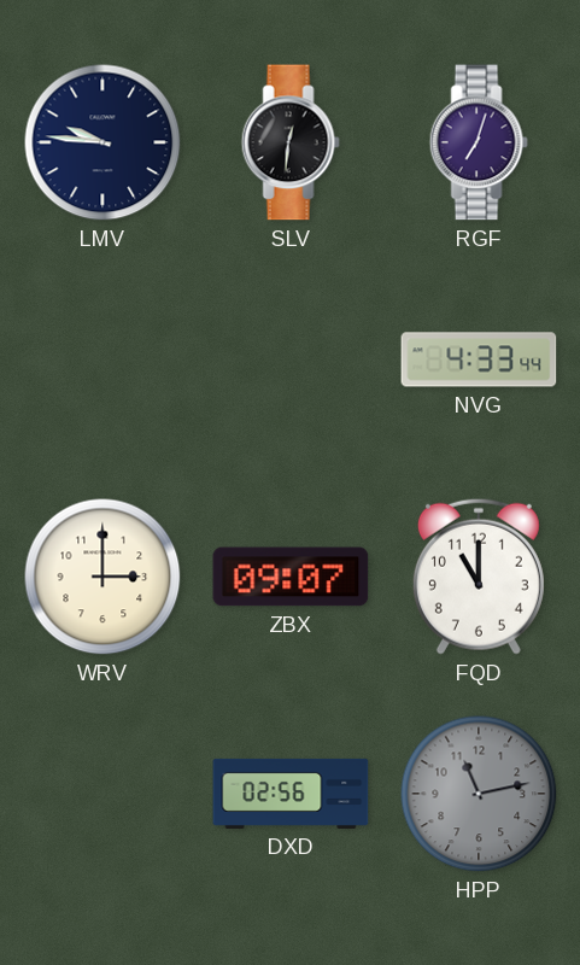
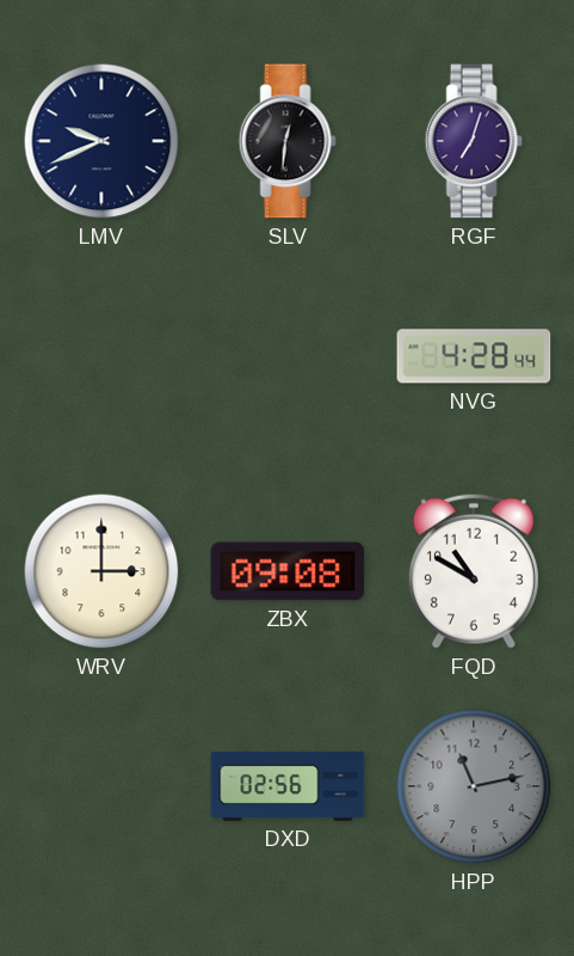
LMV: 9:46 -> 9:41
NVG: 4:33 -> 4:28
ZBX: 09:07 -> 09:08
FQD: 11:00 -> 10:50
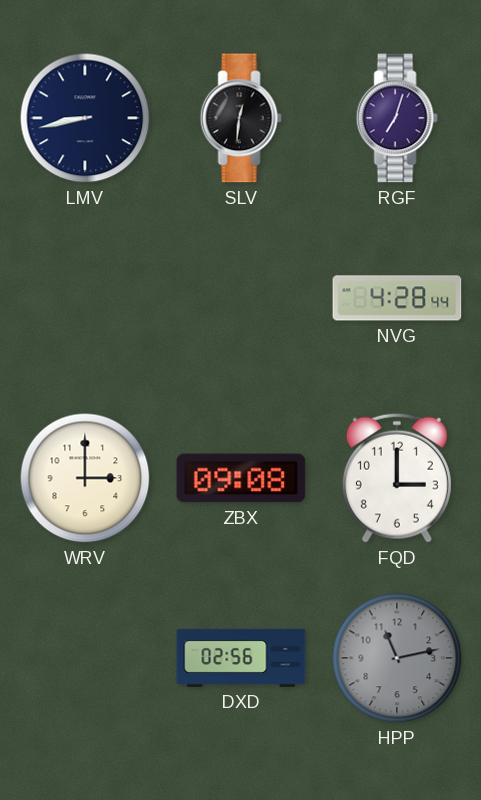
LMV: 9:41 -> 8:43
FQD: 10:50 -> 3:00
